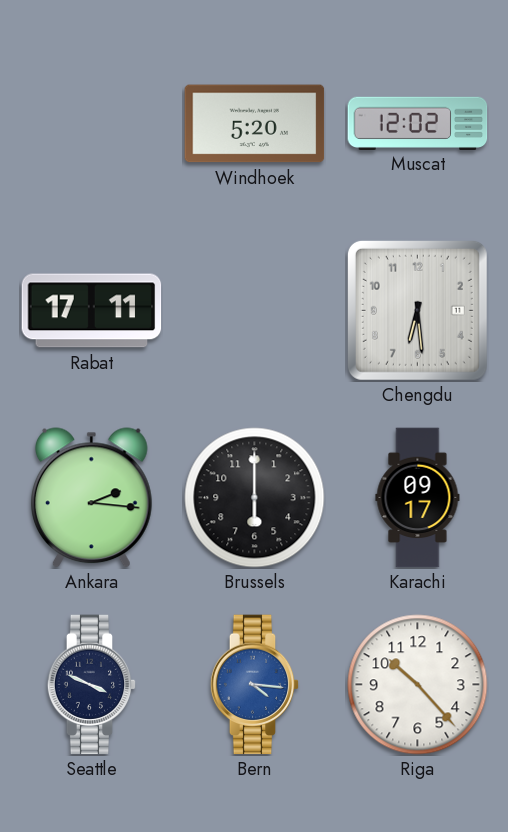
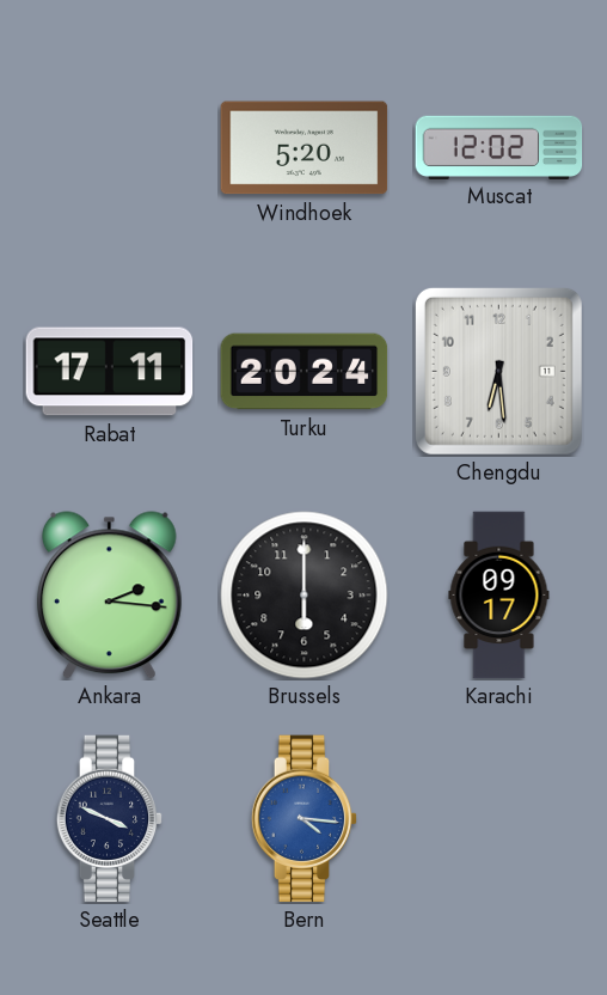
Turku: none -> 20:24
Riga: 10:23 -> none
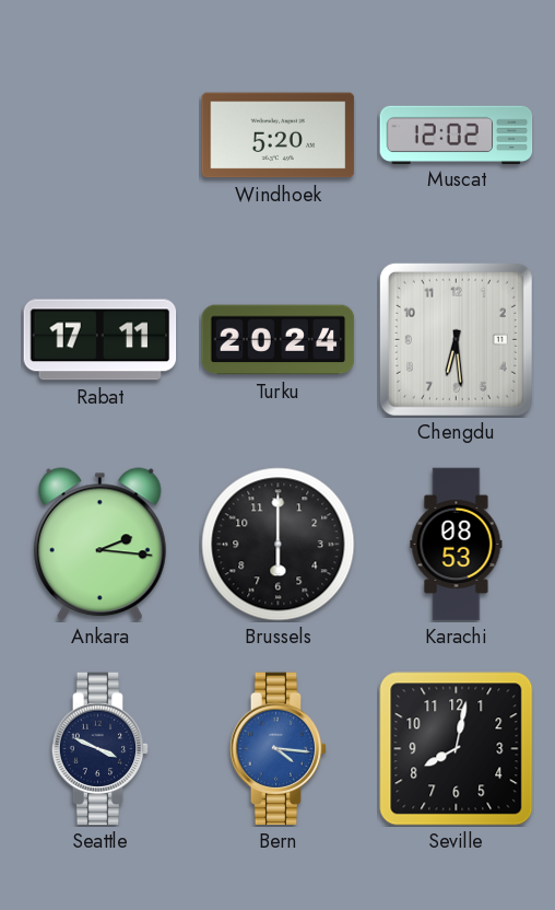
Karachi: 09:17 -> 08:53
Seville: none -> 8:02
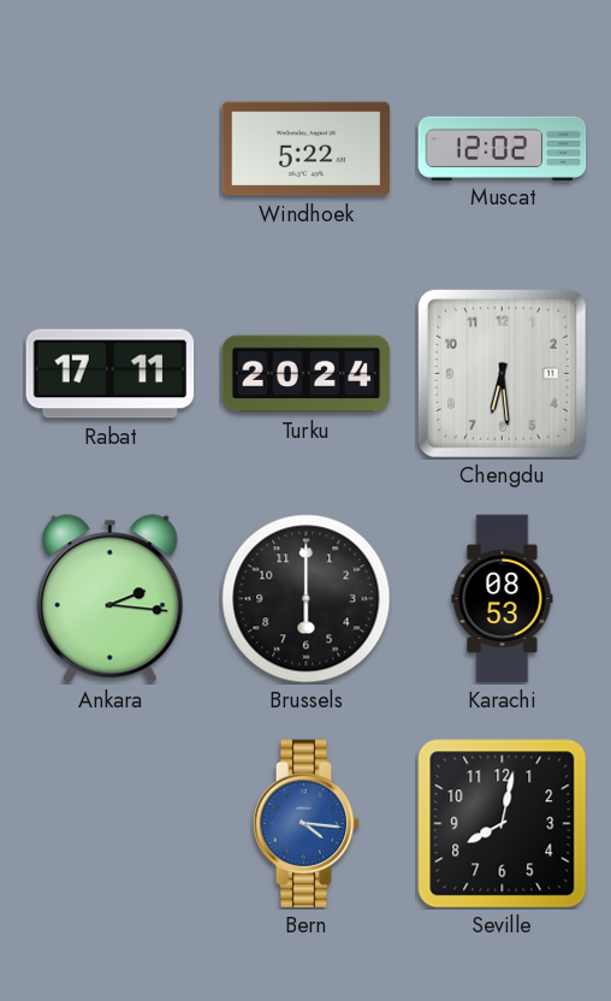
Windhoek: 5:20 -> 5:22
Seattle: 3:49 -> none
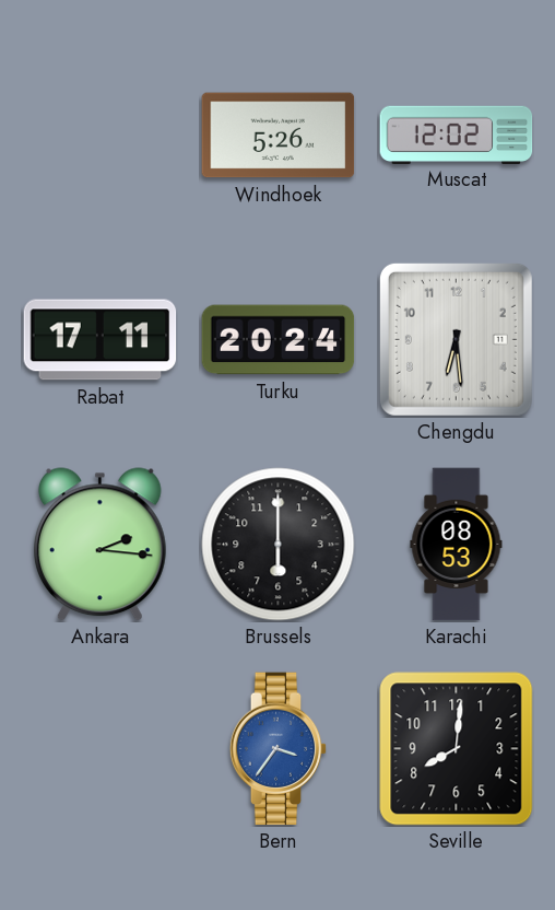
Windhoek: 5:22 -> 5:26
Bern: 4:16 -> 3:36
Seville: 8:02 -> 8:01
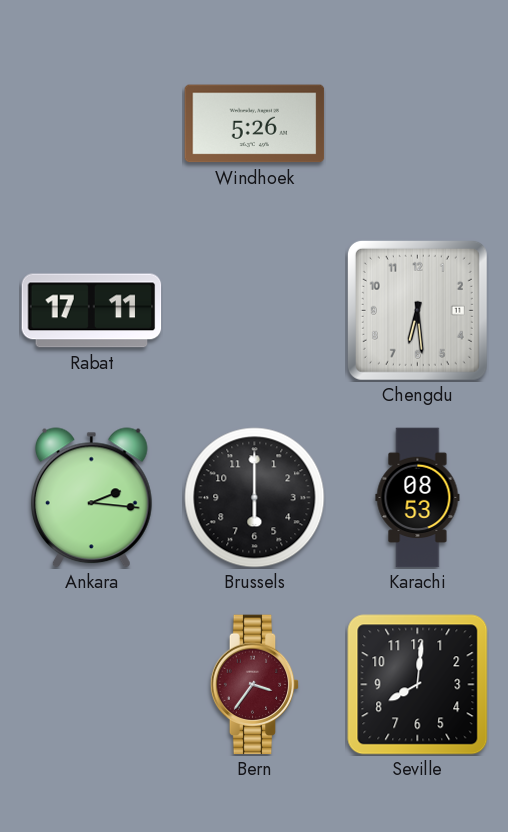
Muscat: 12:02 -> none
Turku: 20:24 -> none
Bern dial: blue -> burgundy
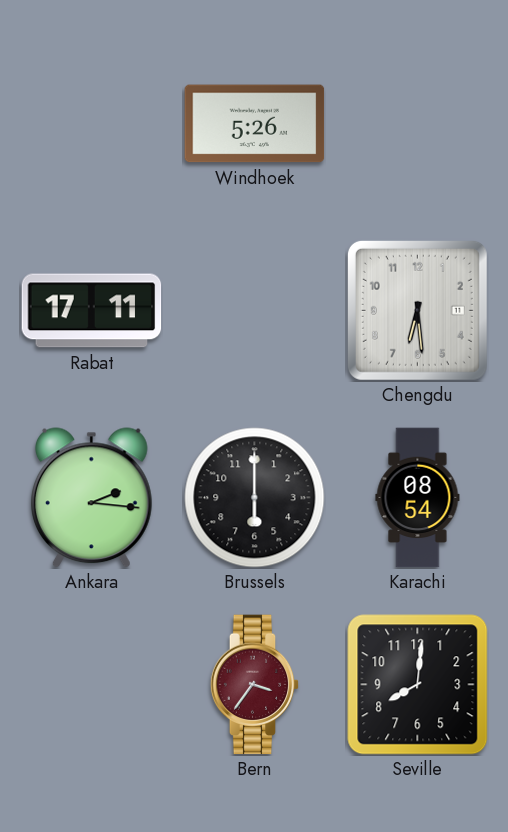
Karachi: 08:53 -> 08:54
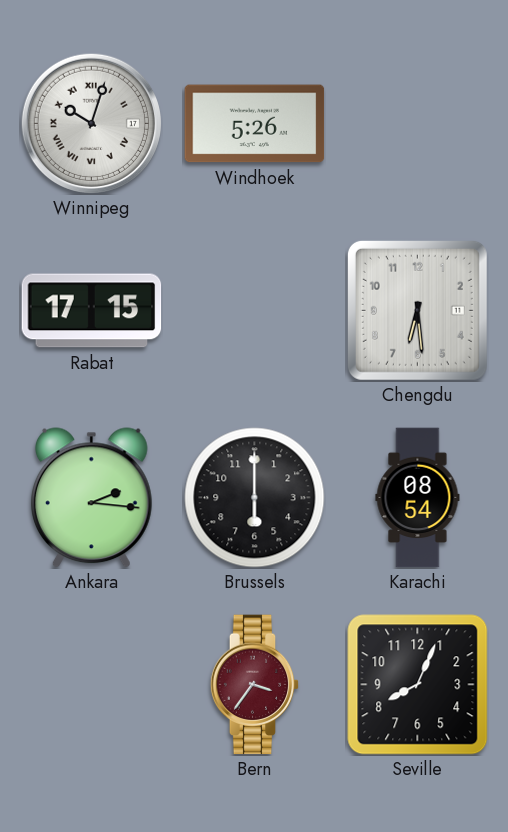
Winnipeg: none -> 10:03
Rabat: 17:11 -> 17:15
Seville: 8:01 -> 8:04
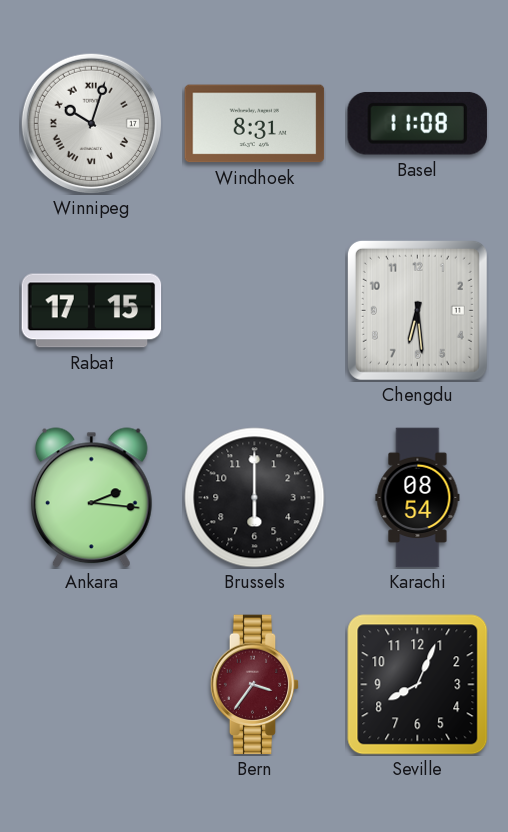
Windhoek: 5:26 -> 8:31
Basel: none -> 11:08
